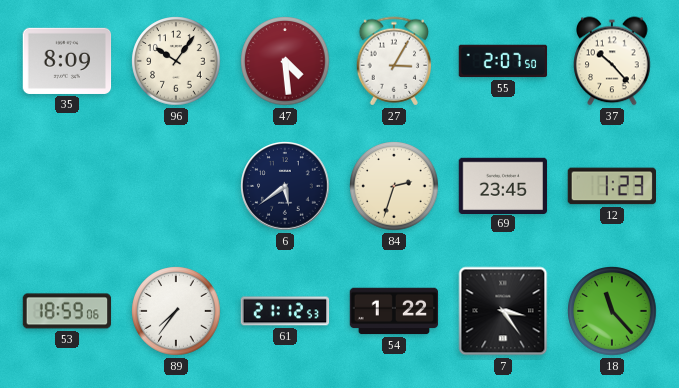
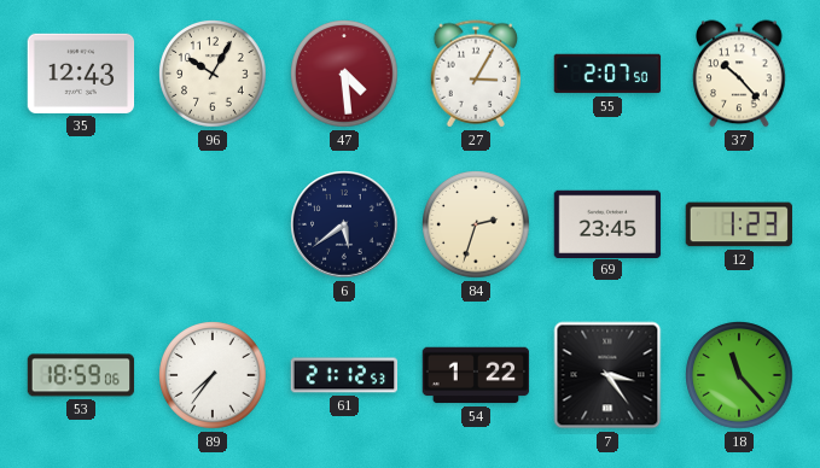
35: 8:09 -> 12:43
96: 10:06 -> 10:05
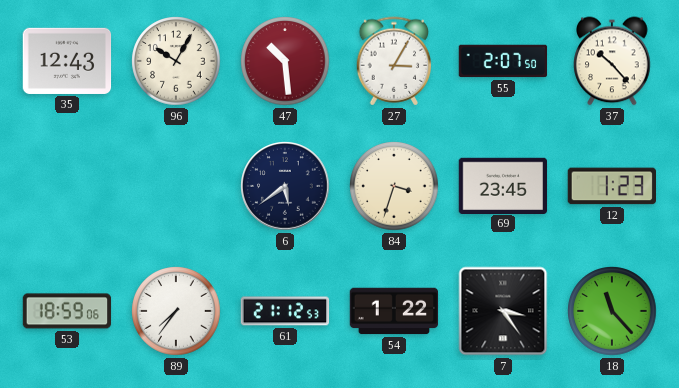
47: 4:29 -> 10:29
84: 2:33 -> 3:33
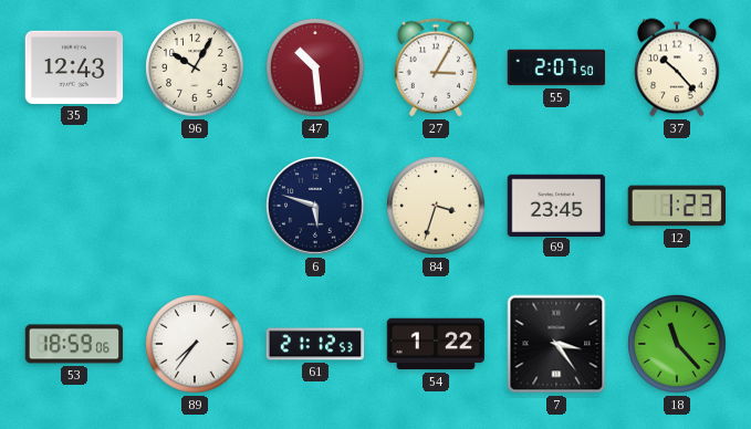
6: 5:39 -> 5:48
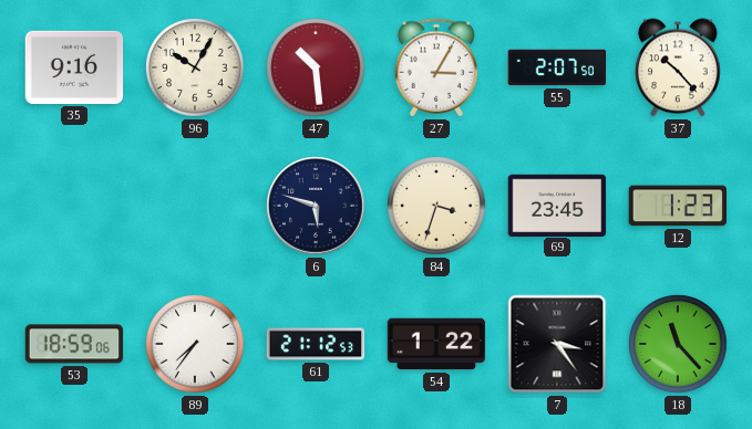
35: 12:43 -> 9:16
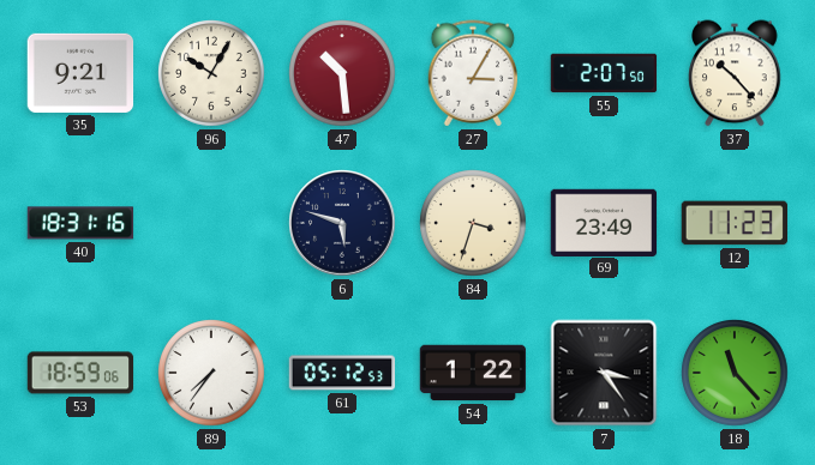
35: 9:16 -> 9:21
40: none -> 18:31
69: 23:45 -> 23:49
12: 1:23 -> 11:23
61: 21:12 -> 05:12
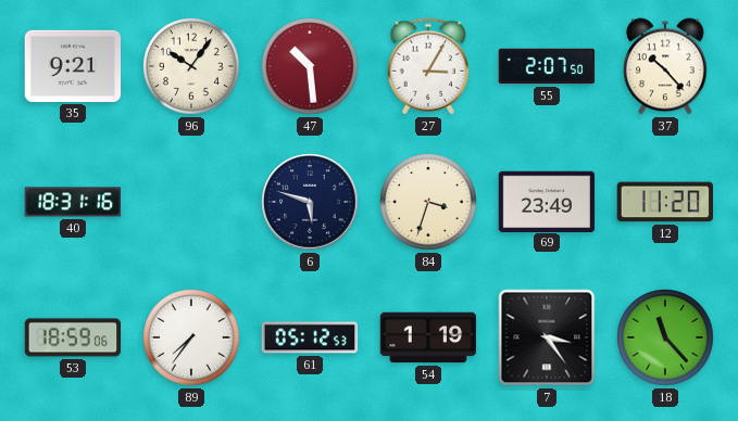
96: 10:05 -> 10:06
12: 11:23 -> 11:20
54: 1:22 -> 1:19
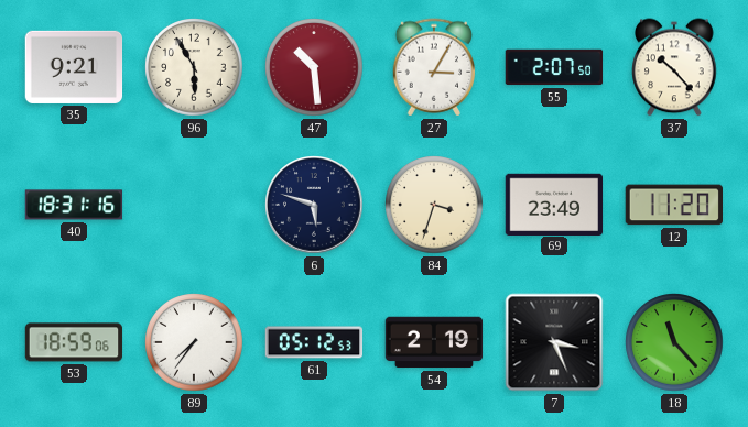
96: 10:06 -> 5:55
54: 1:19 -> 2:19
7: 3:24 -> 3:26
